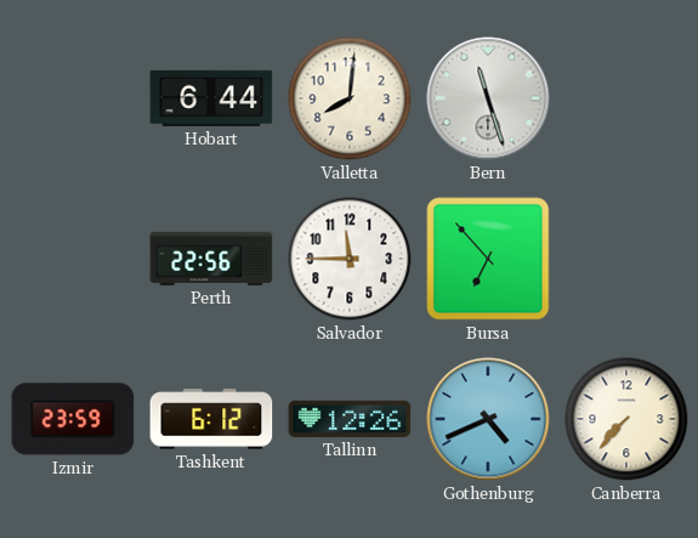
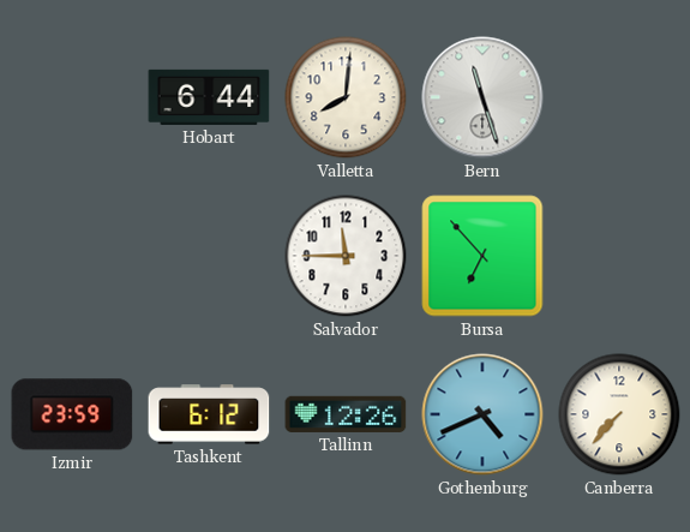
Perth: 22:56 -> none
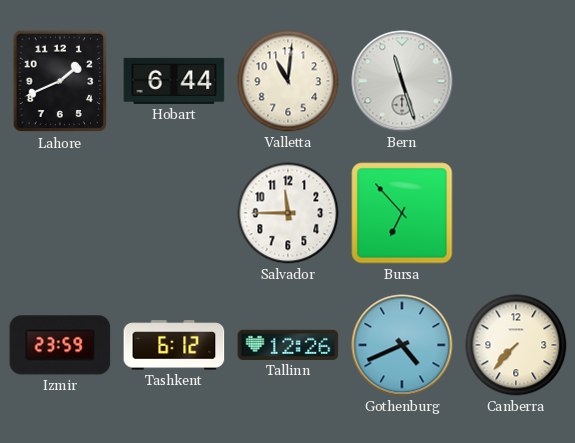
Lahore: none -> 1:41
Valletta: 8:01 -> 11:01
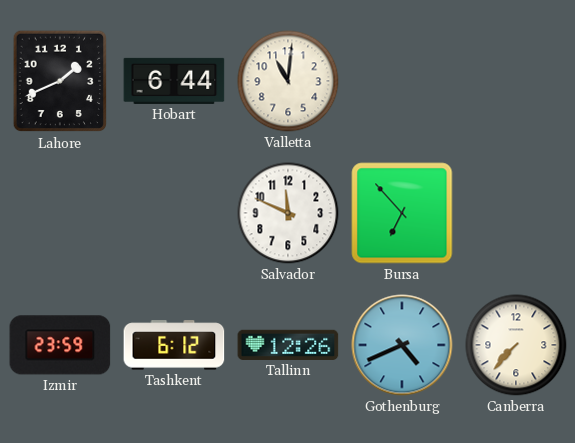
Bern: 11:27 -> none
Salvador: 11:45 -> 11:49
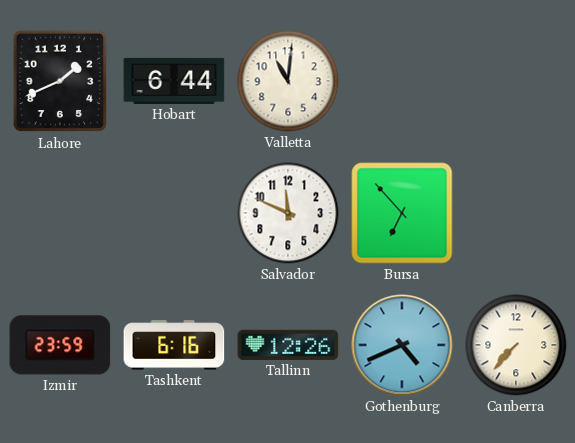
Tashkent: 6:12 -> 6:16
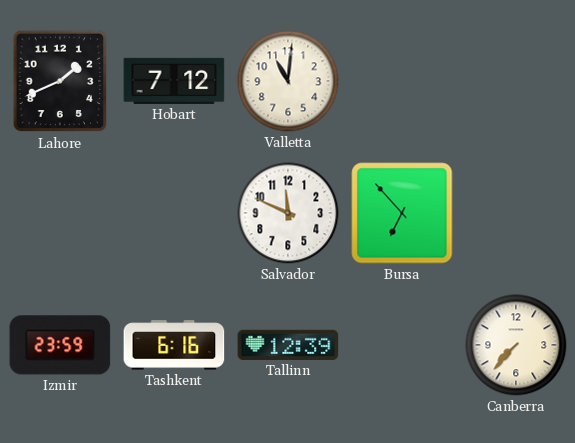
Hobart: 6:44 -> 7:12
Tallinn: 12:26 -> 12:39
Gothenburg: 4:41 -> none
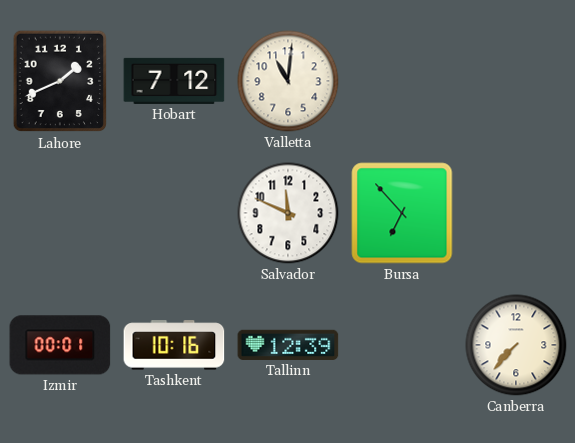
Izmir: 23:59 -> 00:01
Tashkent: 6:16 -> 10:16
